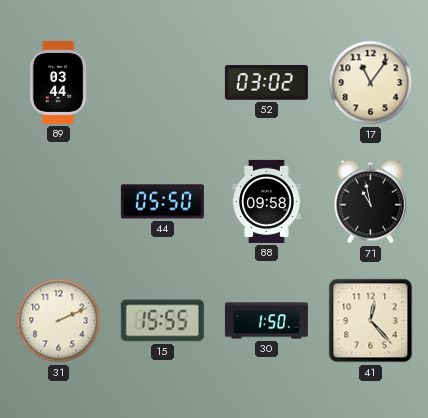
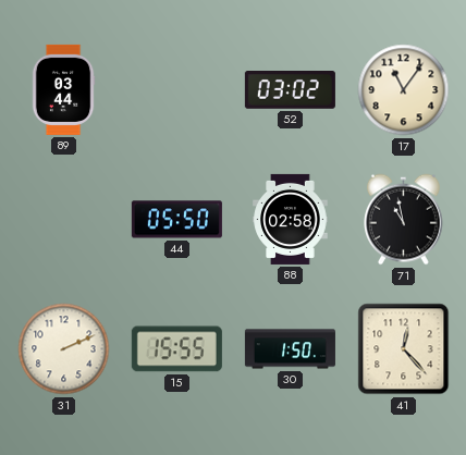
88: 09:58 -> 02:58
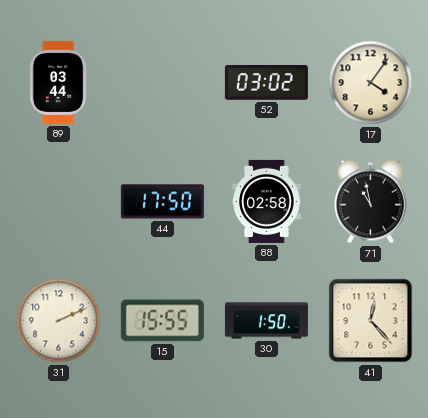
17: 11:06 -> 4:06
44: 05:50 -> 17:50
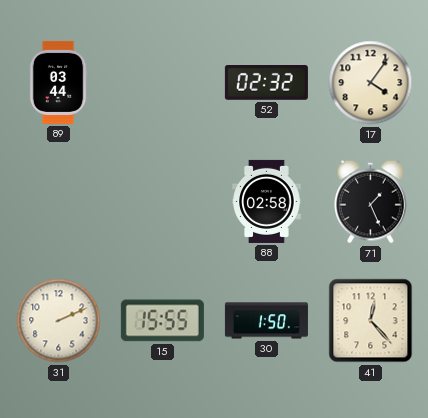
52: 03:02 -> 02:32
44: 17:50 -> none
71: 10:58 -> 1:26
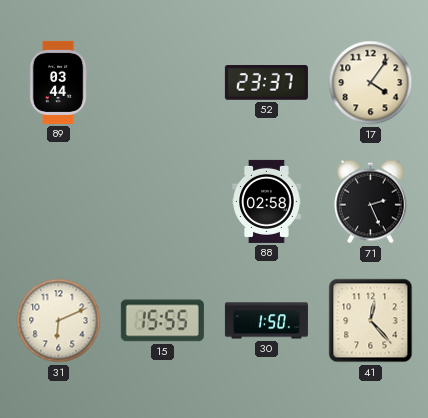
52: 02:32 -> 23:37
71: 1:26 -> 2:26
31: 2:11 -> 6:11
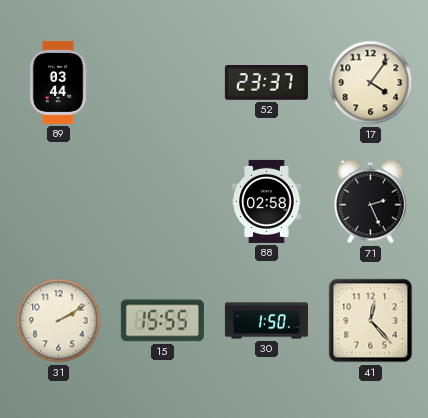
31: 6:11 -> 2:10
